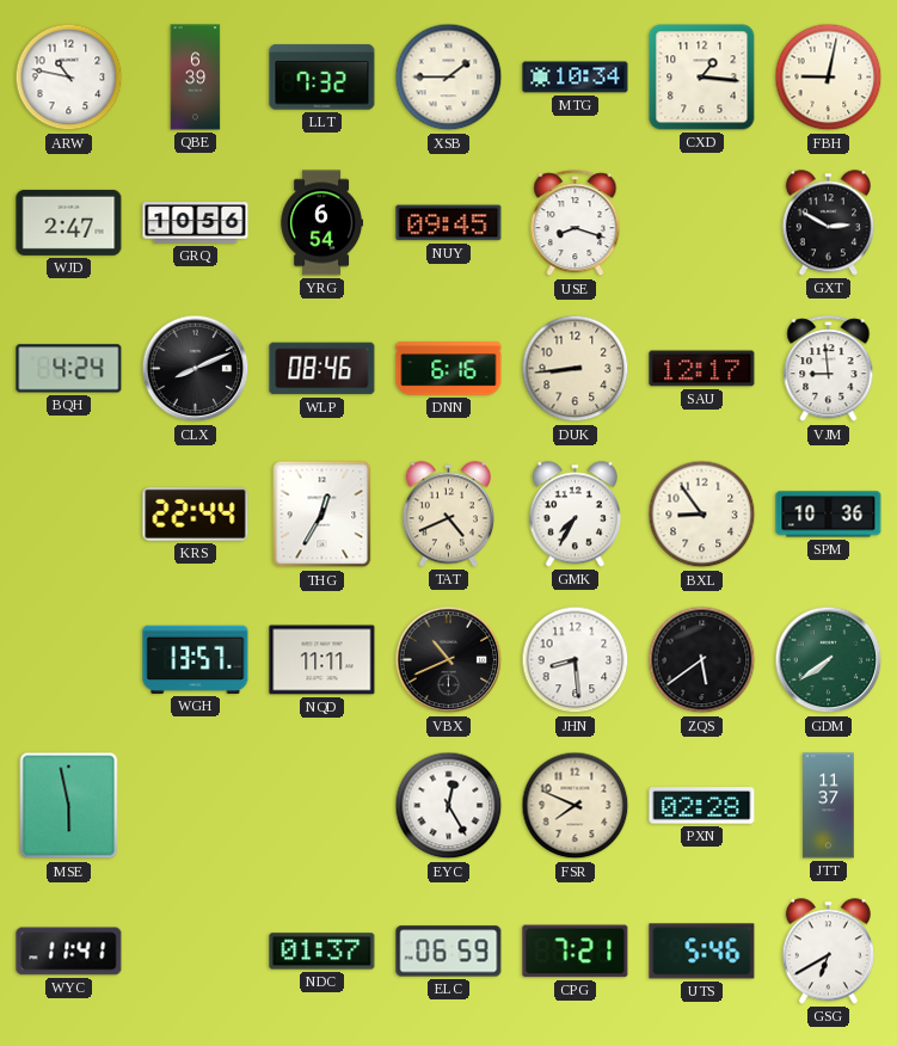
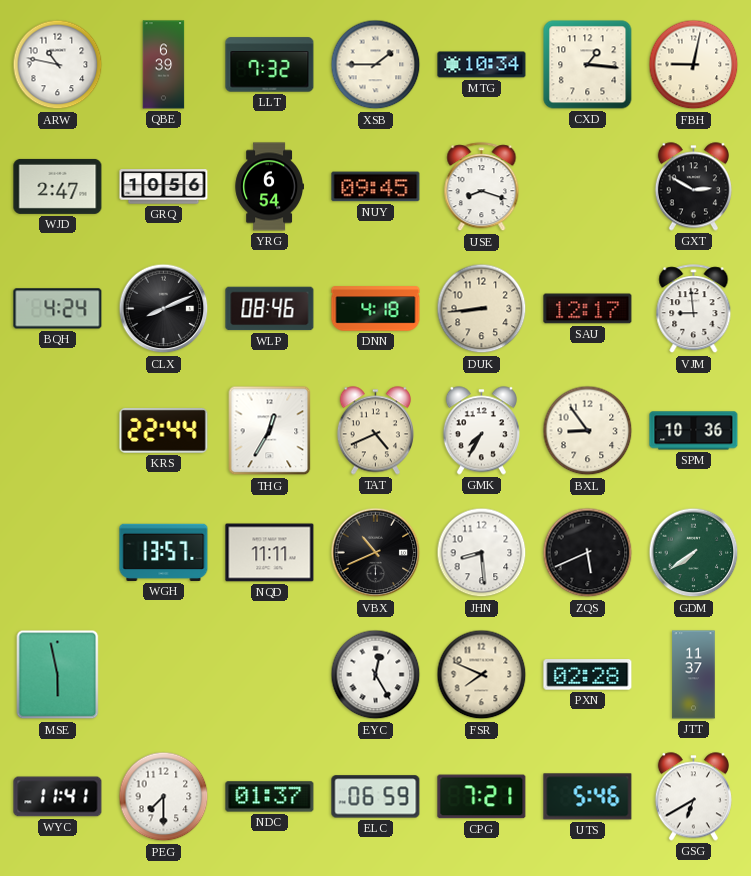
DNN: 6:16 -> 4:18
ZQS: 5:39 -> 5:41
PEG: none -> 7:30
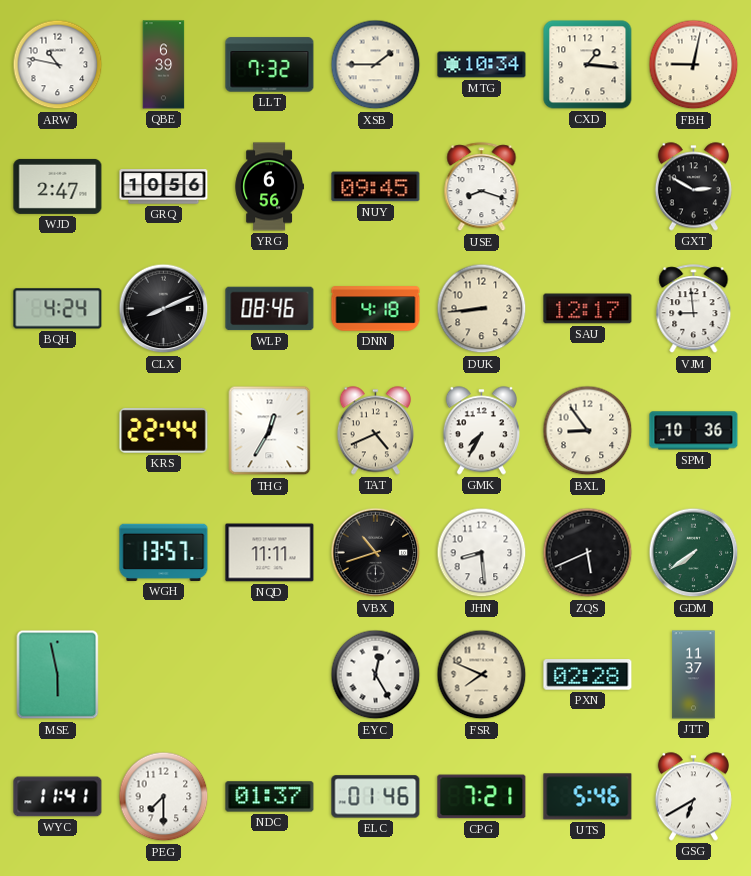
YRG: 6:54 -> 6:56
VBX: 10:41 -> 10:42
ELC: 06:59 -> 01:46
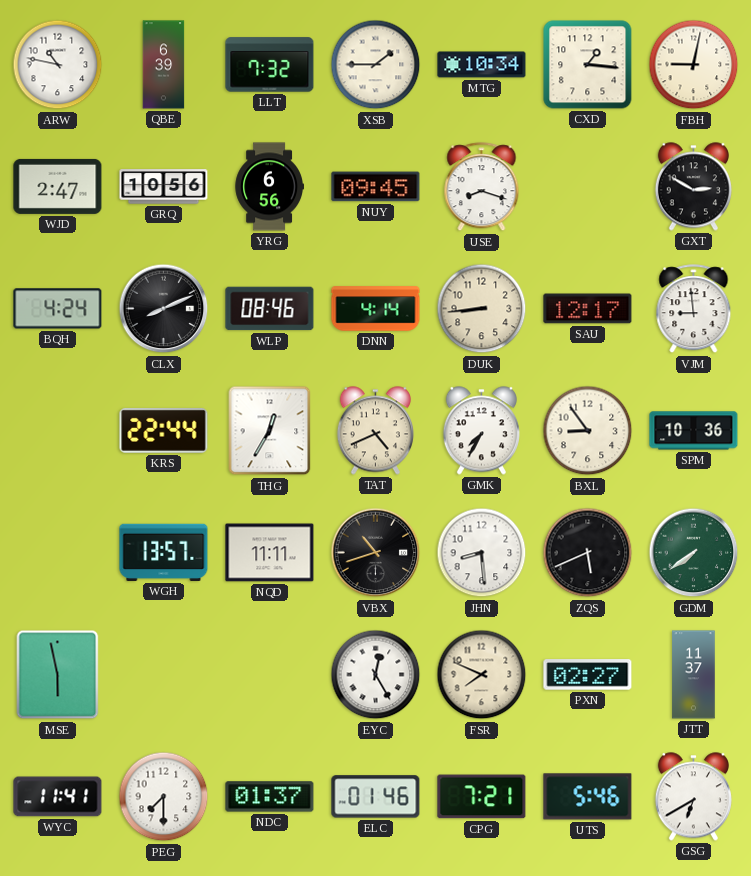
DNN: 4:18 -> 4:14
PXN: 02:28 -> 02:27
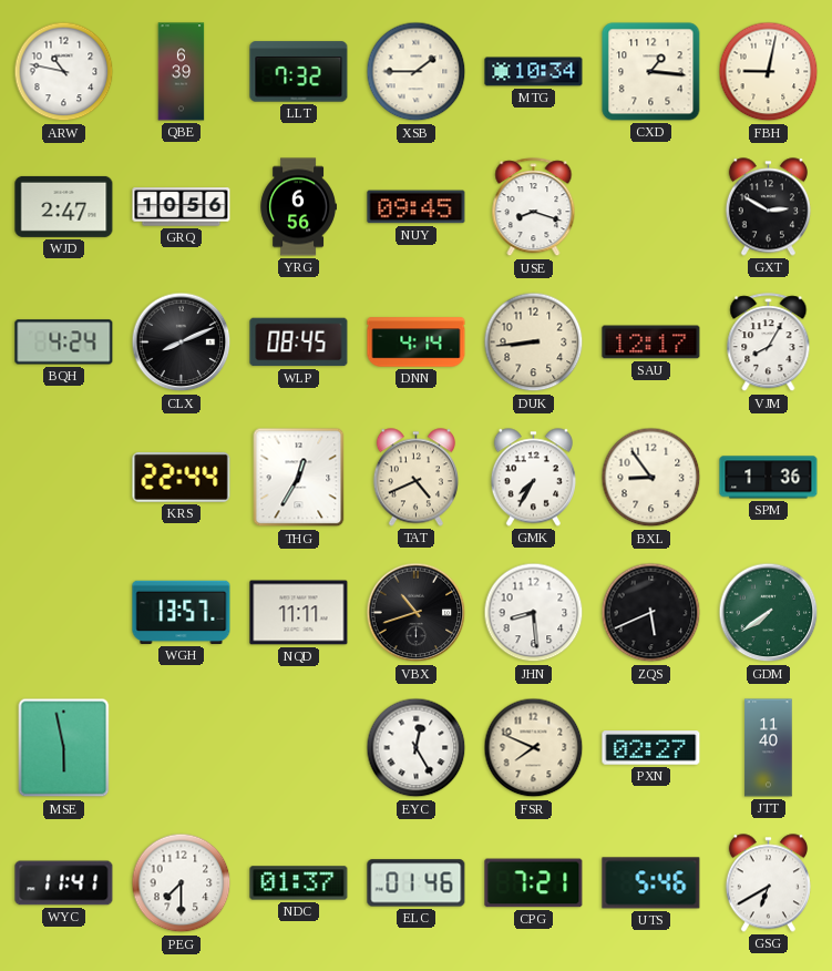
WLP: 08:46 -> 08:45
VJM: 8:59 -> 8:05
SPM: 10:36 -> 1:36
JTT: 11:37 -> 11:40
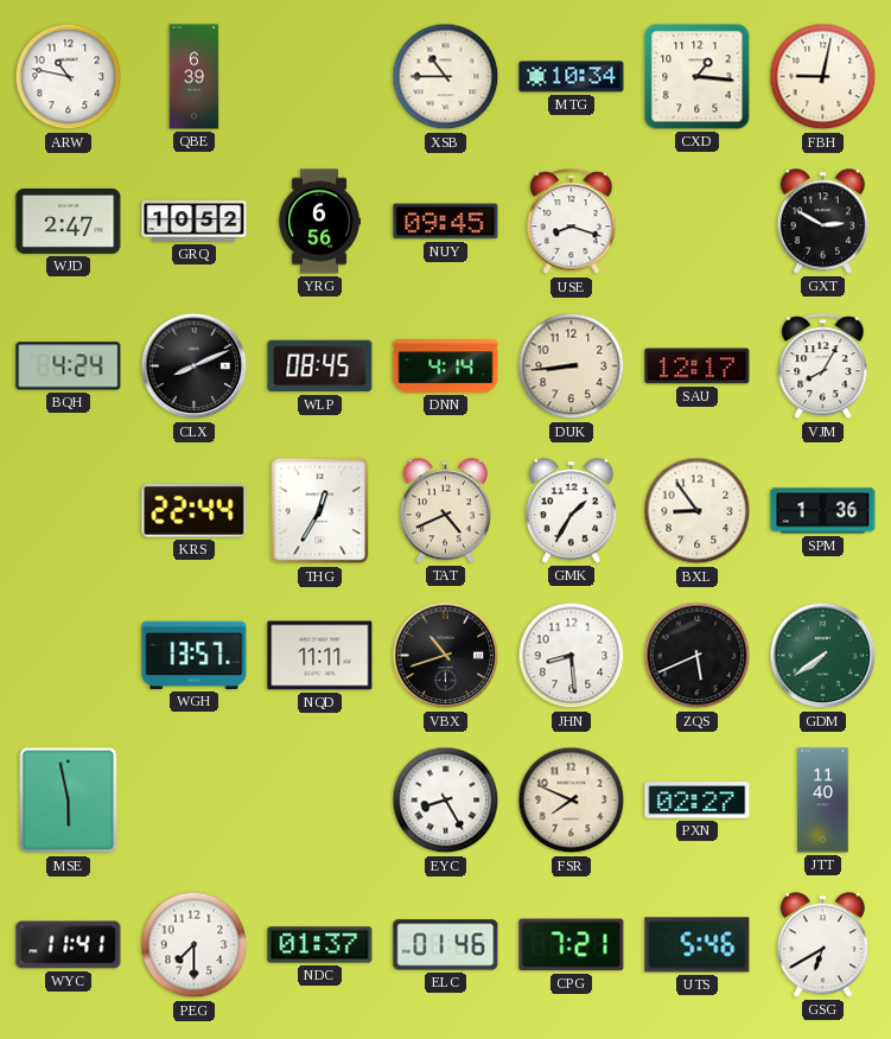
LLT: 7:32 -> none
XSB: 1:45 -> 10:45
GRQ: 10:56 -> 10:52
GMK: 7:35 -> 1:35
EYC: 12:25 -> 8:25
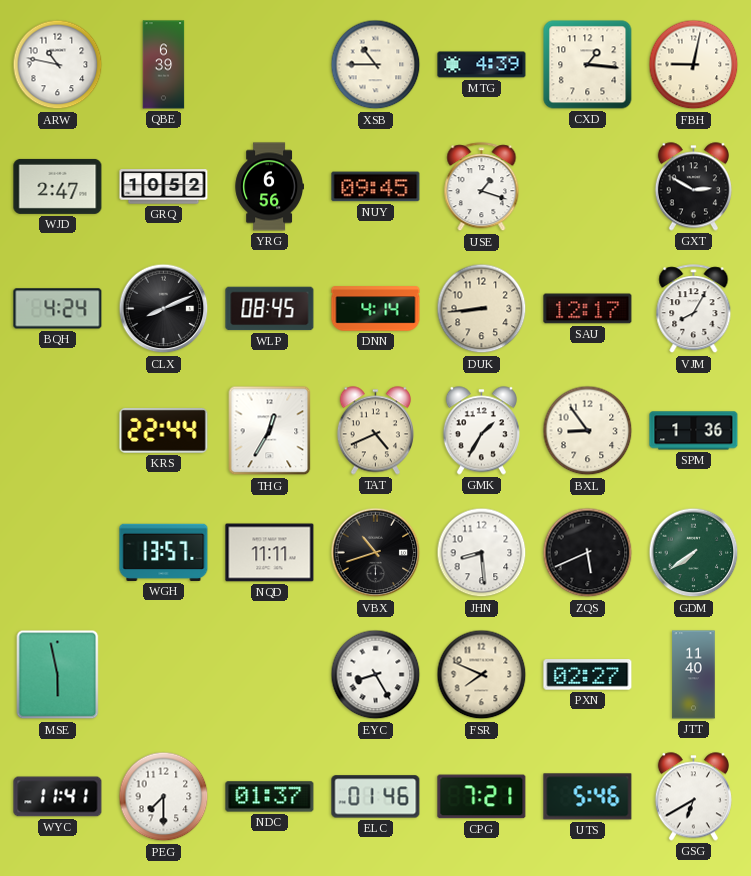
MTG: 10:34 -> 4:39
USE: 8:18 -> 1:18
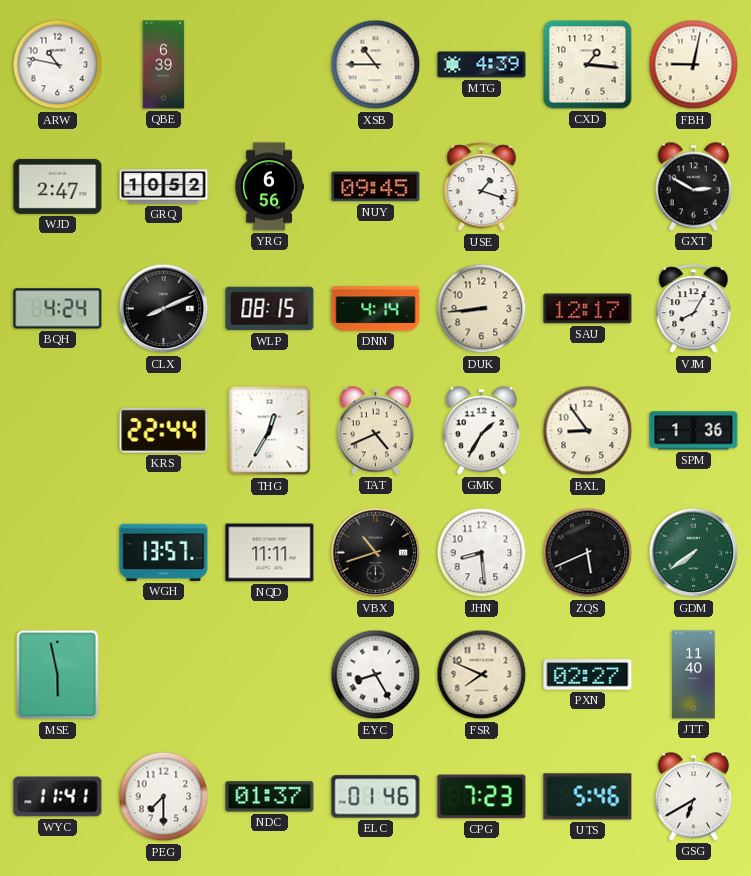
WLP: 08:45 -> 08:15
CPG: 7:21 -> 7:23
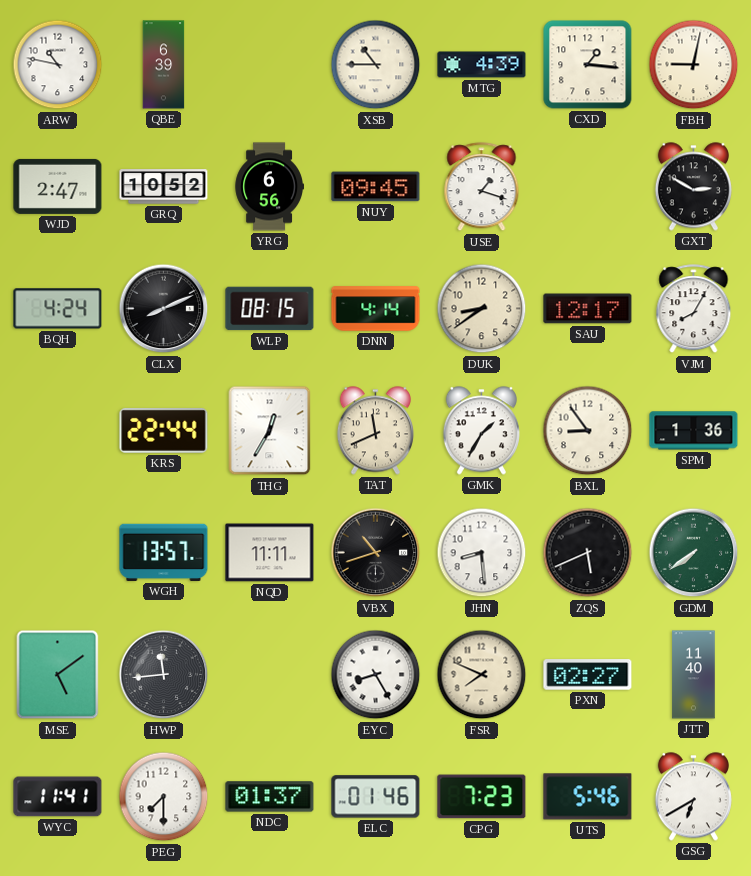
DUK: 8:44 -> 8:39
TAT: 4:41 -> 11:41
MSE: 5:58 -> 5:09
HWP: none -> 11:44
